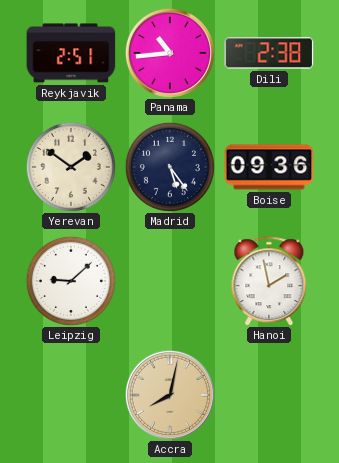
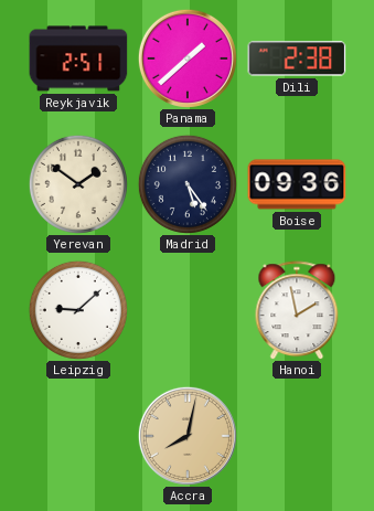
Panama: 10:44 -> 1:38
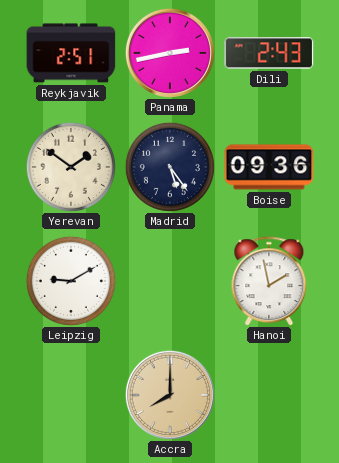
Panama: 1:38 -> 2:43
Dili: 2:38 -> 2:43
Leipzig: 9:08 -> 9:10
Accra: 8:02 -> 8:00
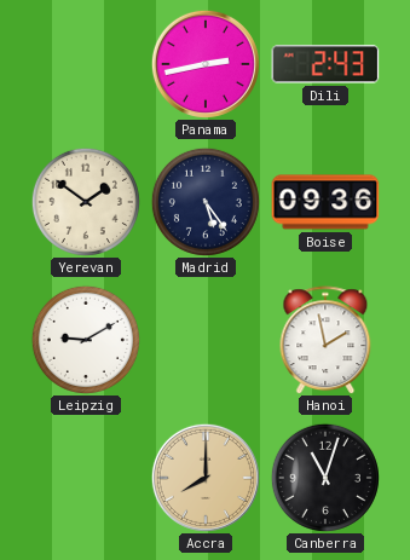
Reykjavik: 2:51 -> none
Canberra: none -> 11:03
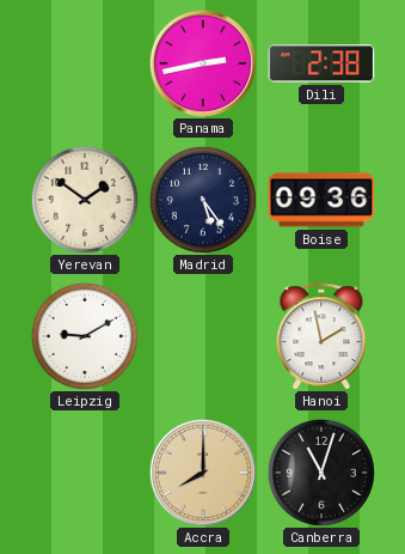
Dili: 2:43 -> 2:38
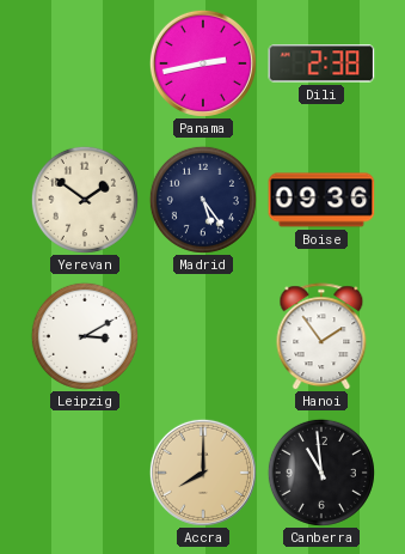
Leipzig: 9:10 -> 3:10
Hanoi: 1:58 -> 1:54
Canberra: 11:03 -> 10:59
